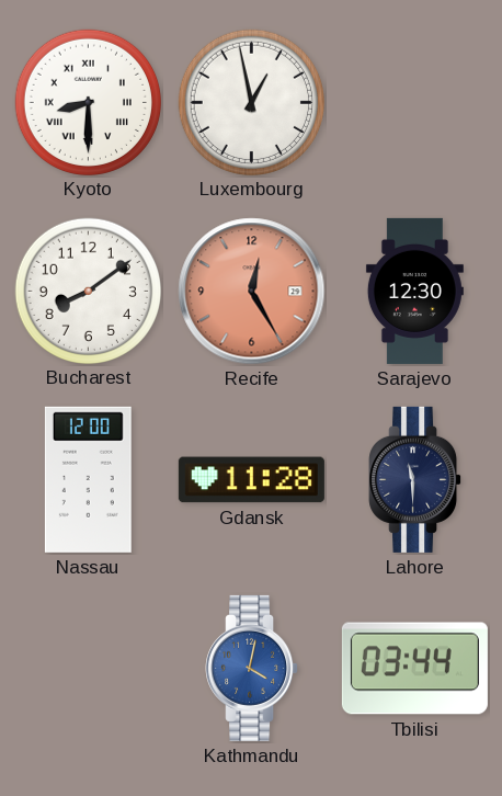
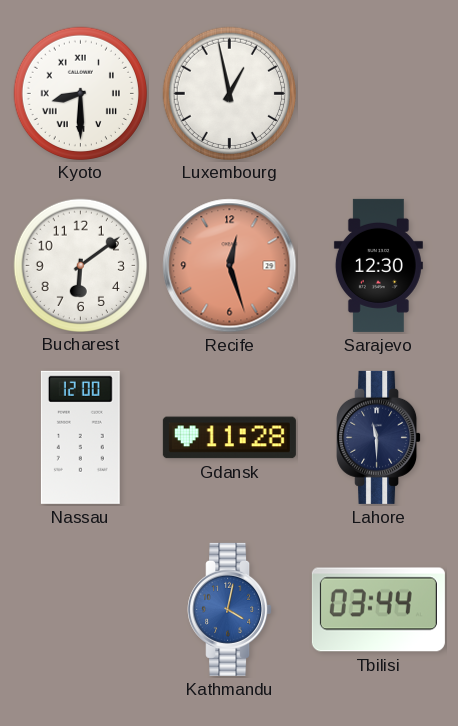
Bucharest: 8:09 -> 6:09
Recife: 12:25 -> 12:27
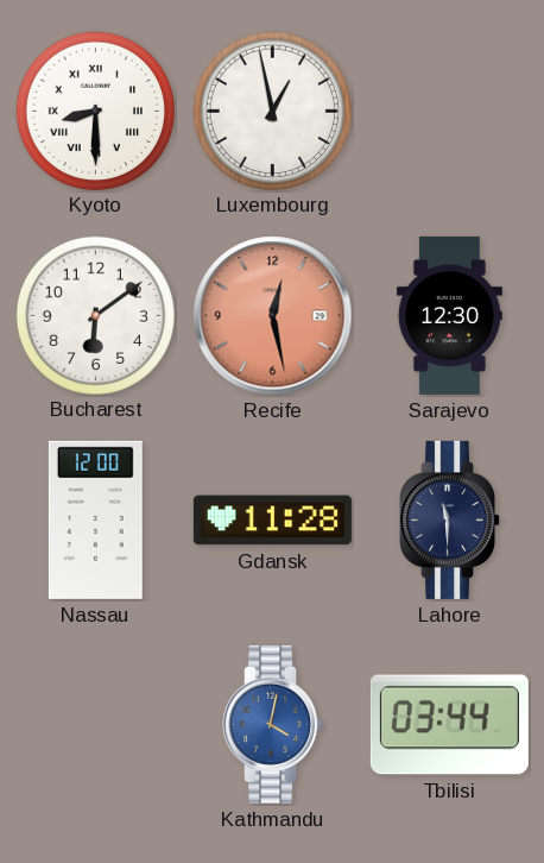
Recife: 12:27 -> 12:28
